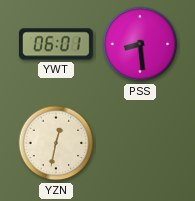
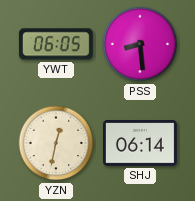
YWT: 06:01 -> 06:05
SHJ: none -> 06:14
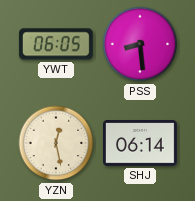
YZN: 12:32 -> 12:28
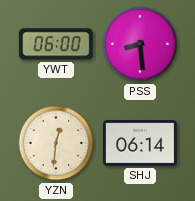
YWT: 06:05 -> 06:00
YZN: 12:28 -> 12:31
